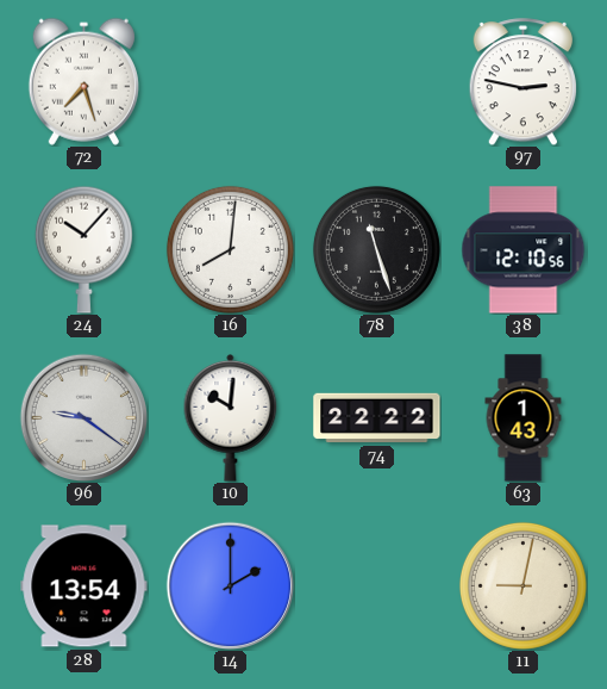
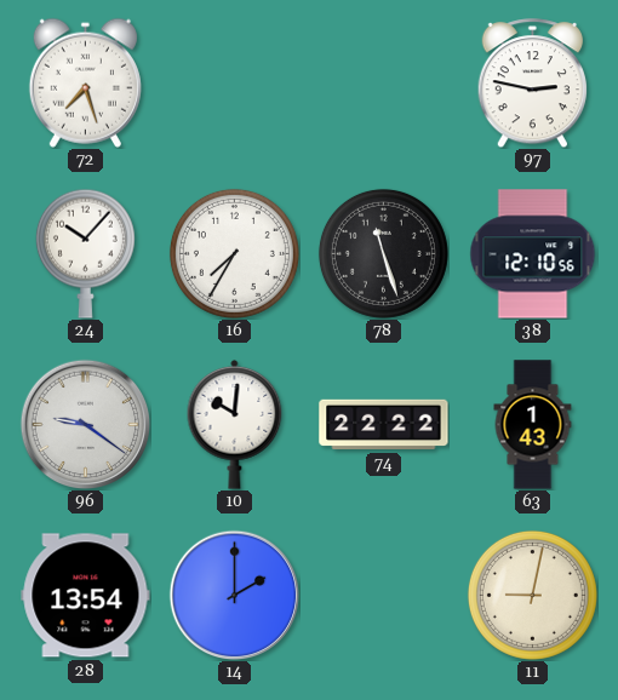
16: 8:01 -> 7:35
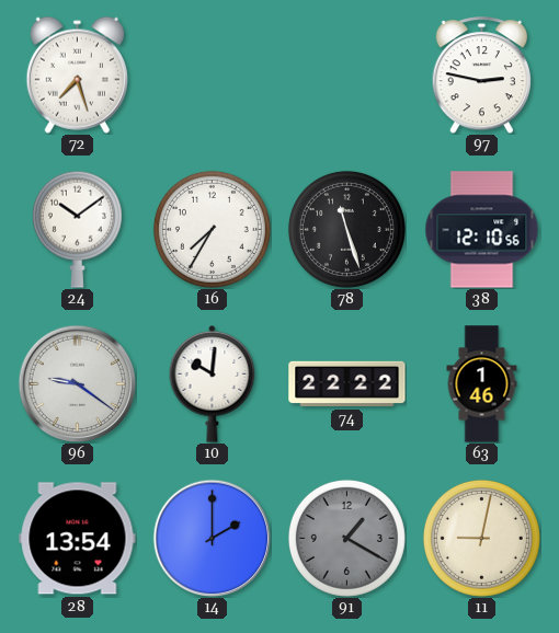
24: 10:07 -> 10:09
63: 1:43 -> 1:46
91: none -> 1:20
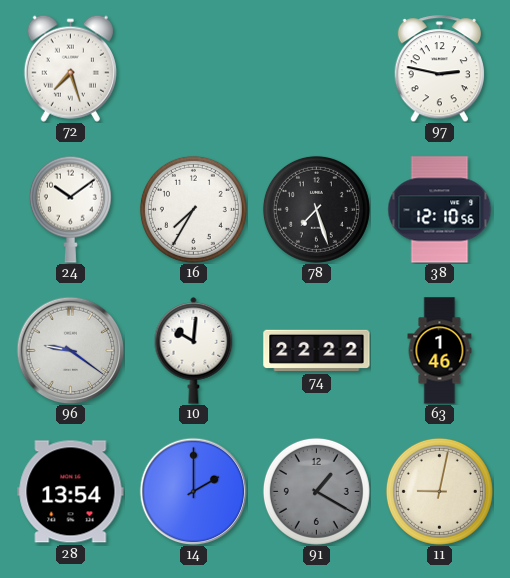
78: 11:27 -> 7:27
